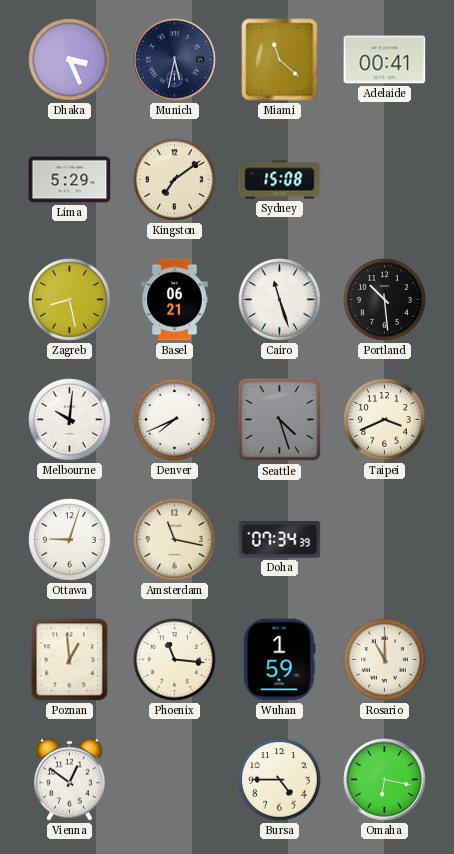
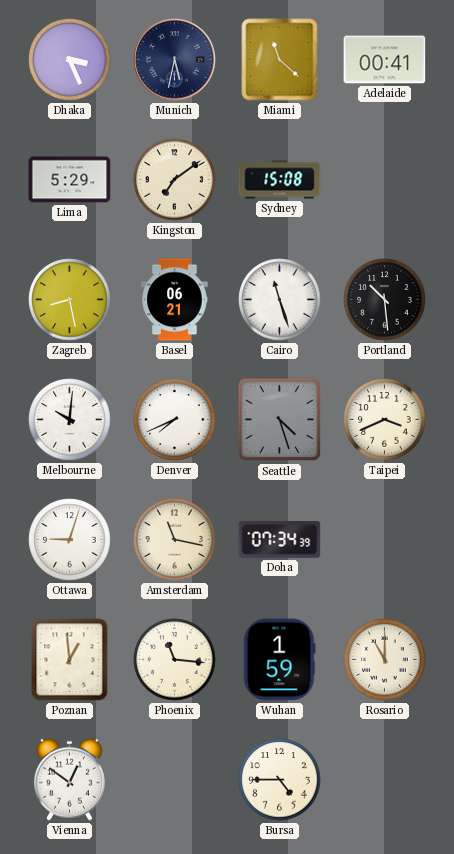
Omaha: 6:17 -> none
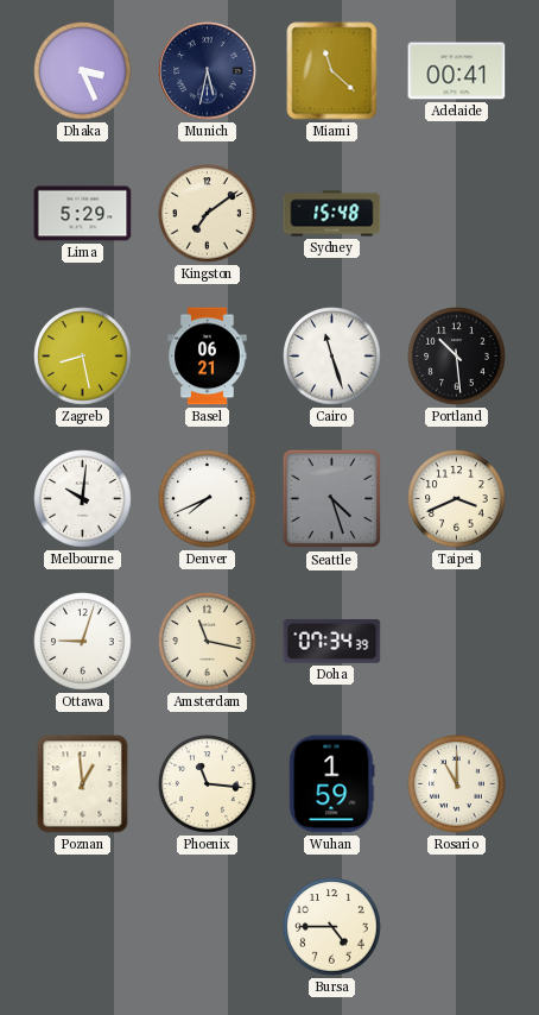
Sydney: 15:08 -> 15:48
Vienna: 12:51 -> none
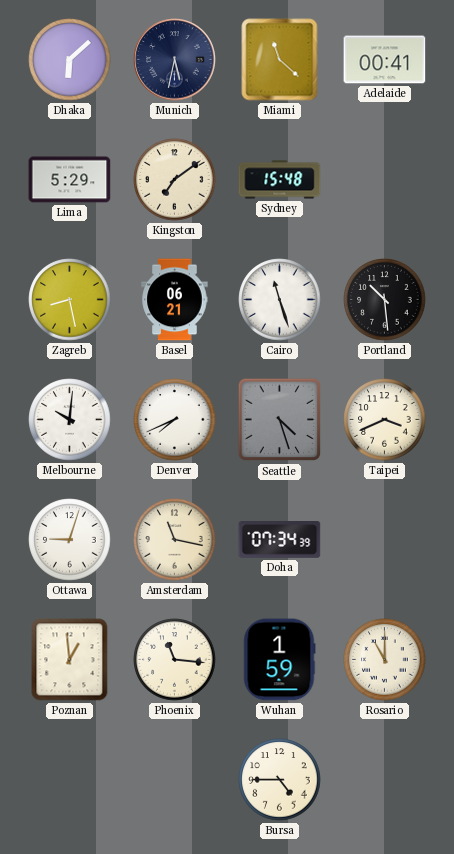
Dhaka: 3:26 -> 6:08
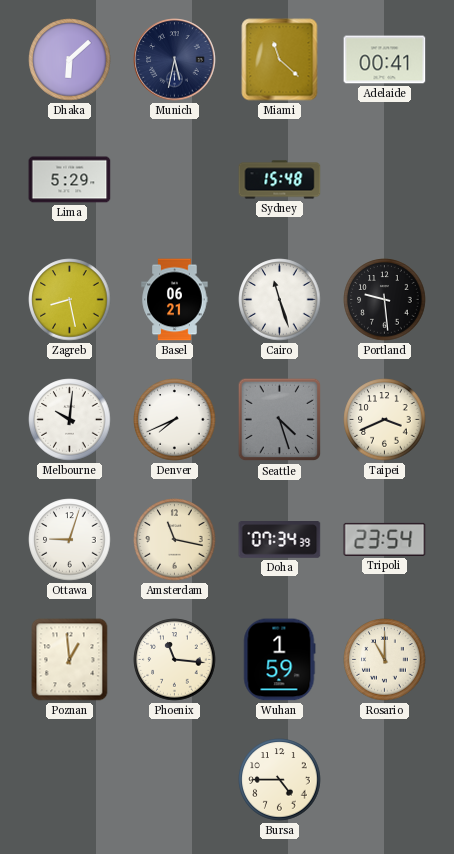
Kingston: 7:09 -> none
Portland: 10:29 -> 9:29
Tripoli: none -> 23:54
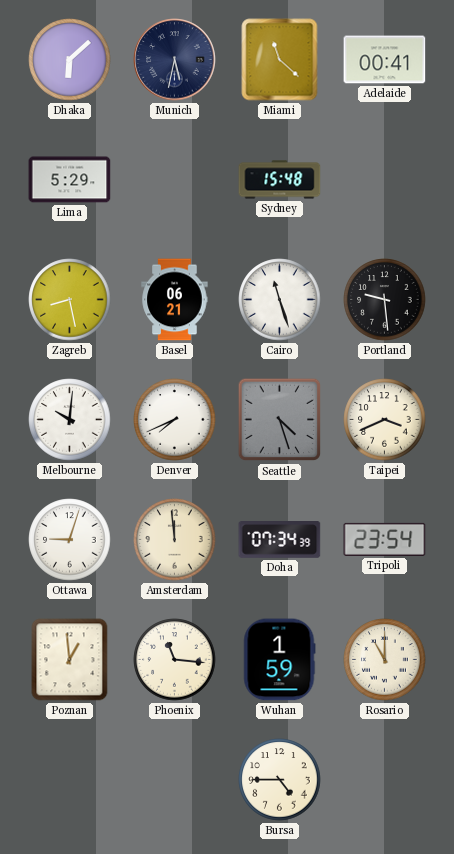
Amsterdam: 11:17 -> 11:59
